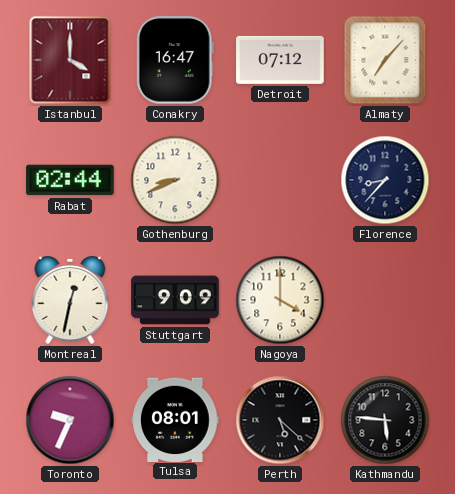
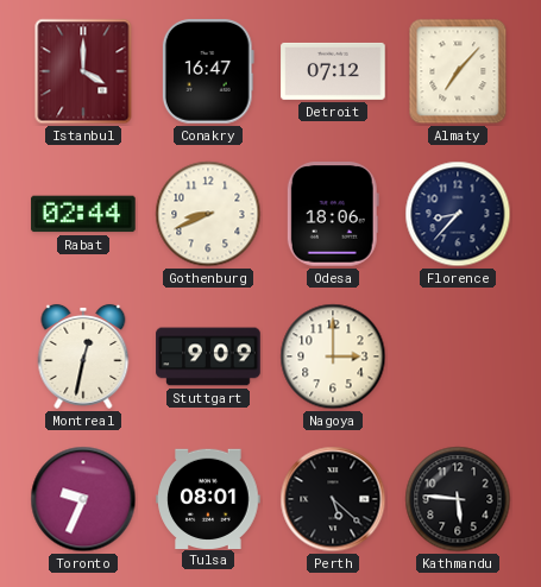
Odesa: none -> 18:06
Nagoya: 4:00 -> 3:00
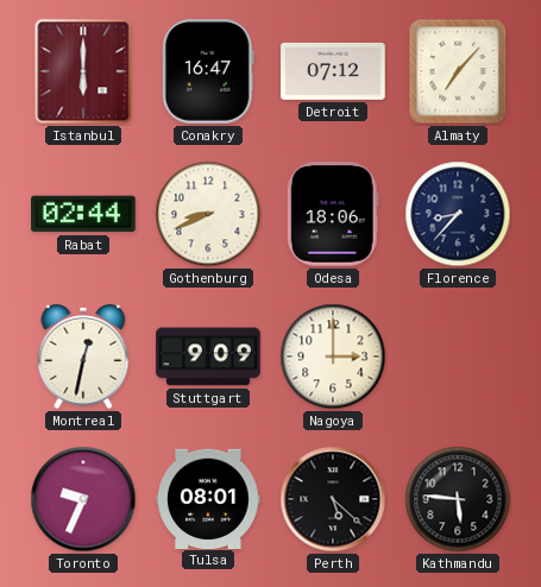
Istanbul: 4:00 -> 6:00
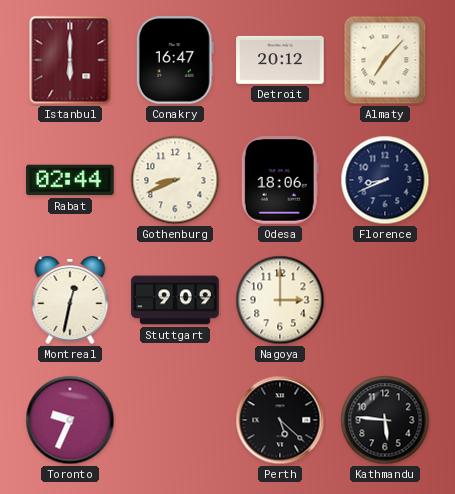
Detroit: 07:12 -> 20:12
Florence: 8:37 -> 8:41
Tulsa: 08:01 -> none
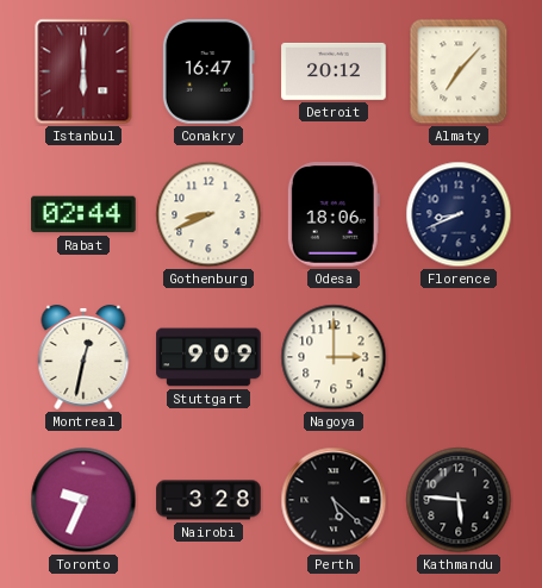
Nairobi: none -> 3:28
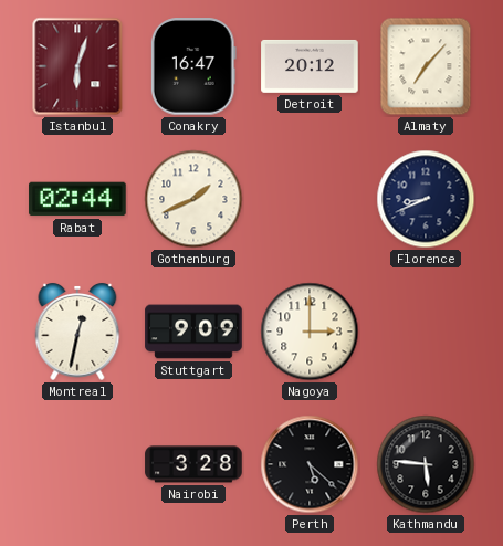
Istanbul: 6:00 -> 6:03
Gothenburg: 8:41 -> 1:41
Odesa: 18:06 -> none
Toronto: 9:34 -> none
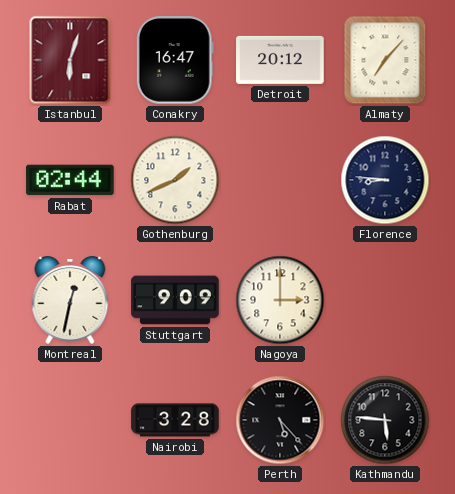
Florence: 8:41 -> 8:46
Perth: 5:22 -> 5:23
